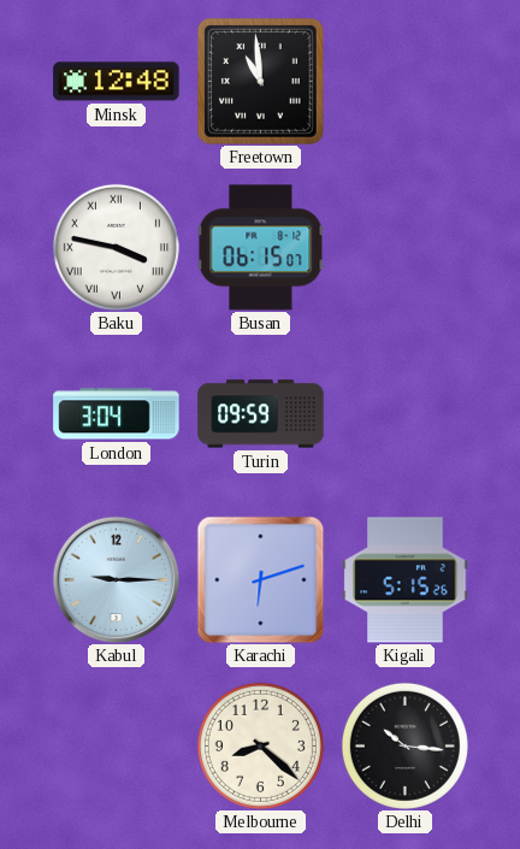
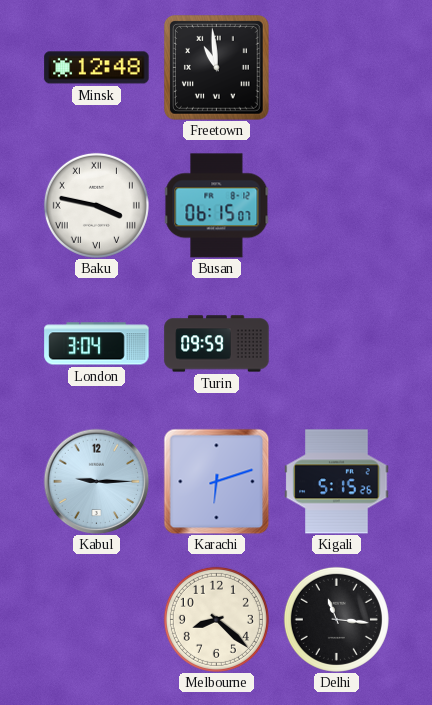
Delhi: 10:16 -> 11:16
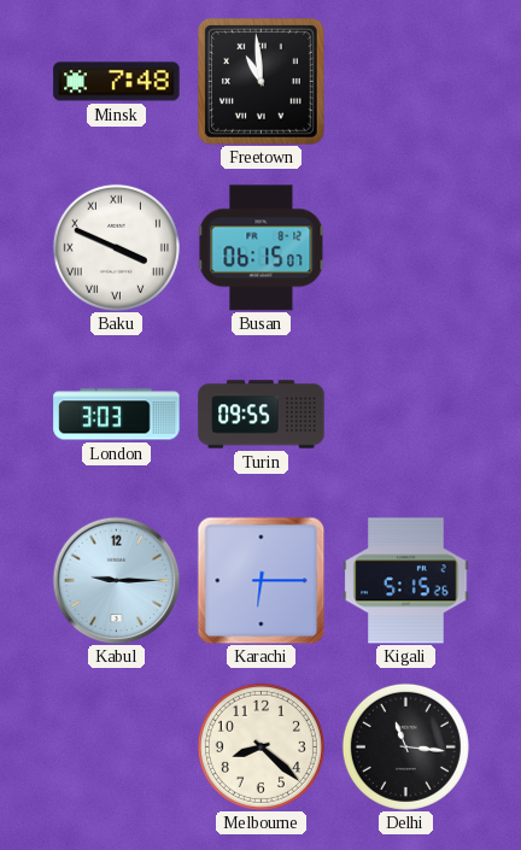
Minsk: 12:48 -> 7:48
Baku: 3:47 -> 3:49
London: 3:04 -> 3:03
Turin: 09:59 -> 09:55
Karachi: 6:12 -> 6:15
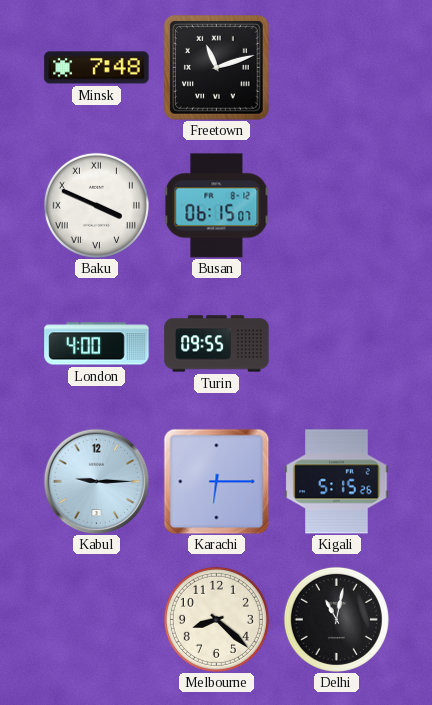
Freetown: 10:59 -> 11:12
London: 3:03 -> 4:00
Delhi: 11:16 -> 11:02
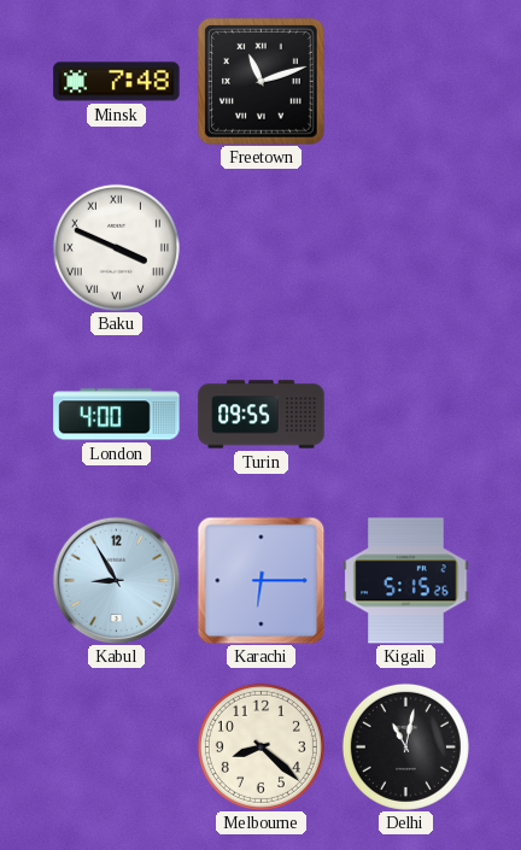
Busan: 06:15 -> none
Kabul: 9:15 -> 8:55
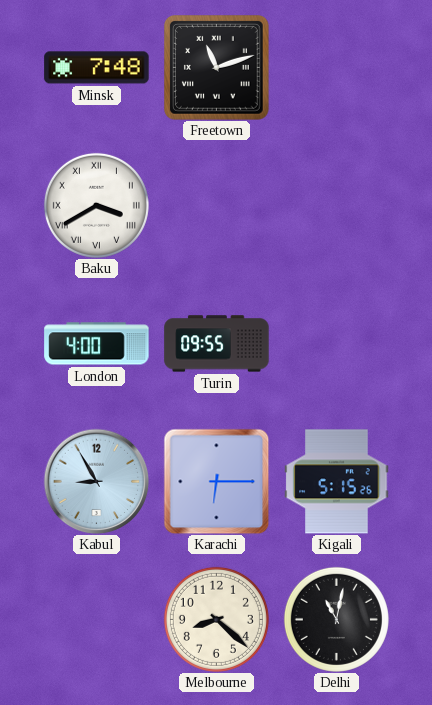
Baku: 3:49 -> 3:40
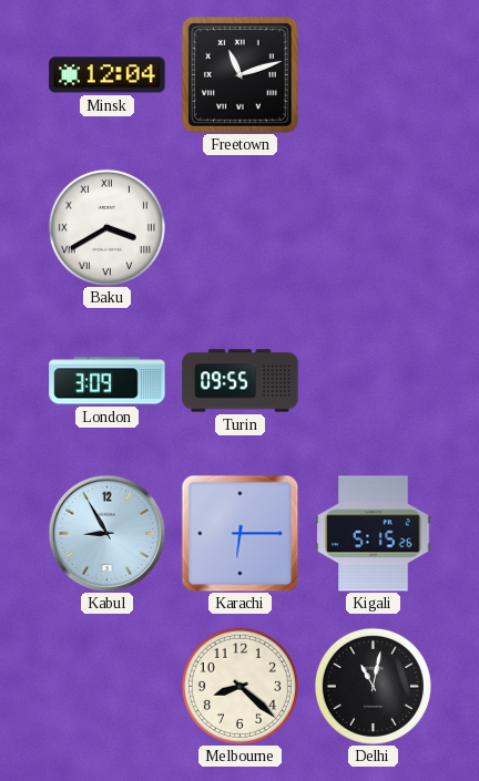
Minsk: 7:48 -> 12:04
London: 4:00 -> 3:09
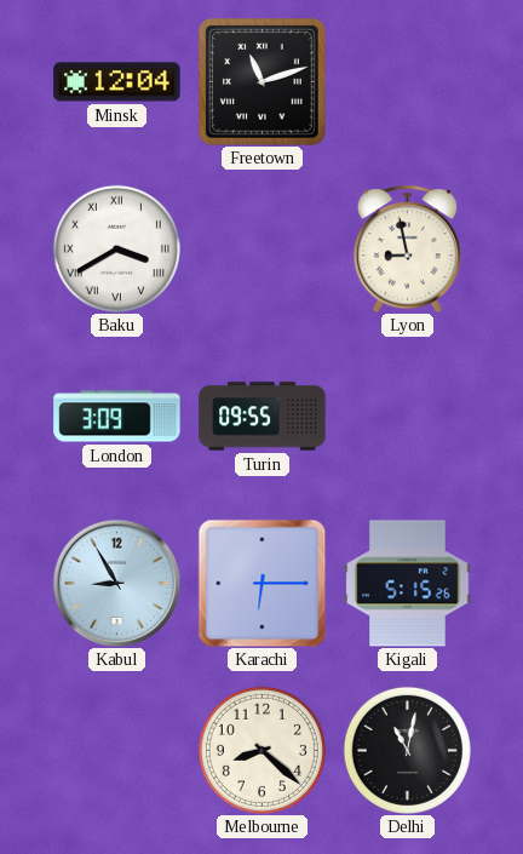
Lyon: none -> 8:58
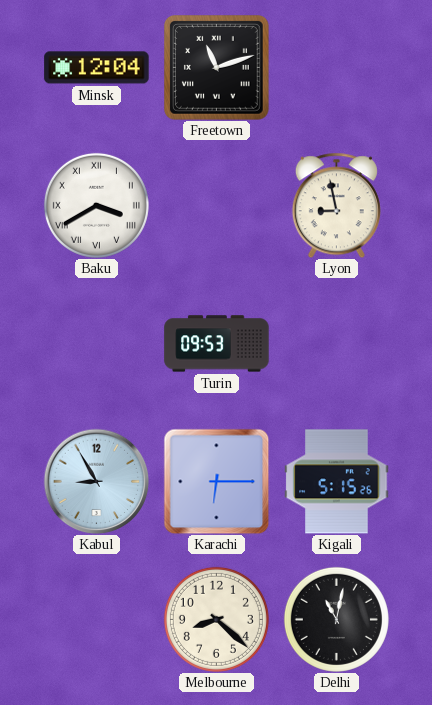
London: 3:09 -> none
Turin: 09:55 -> 09:53
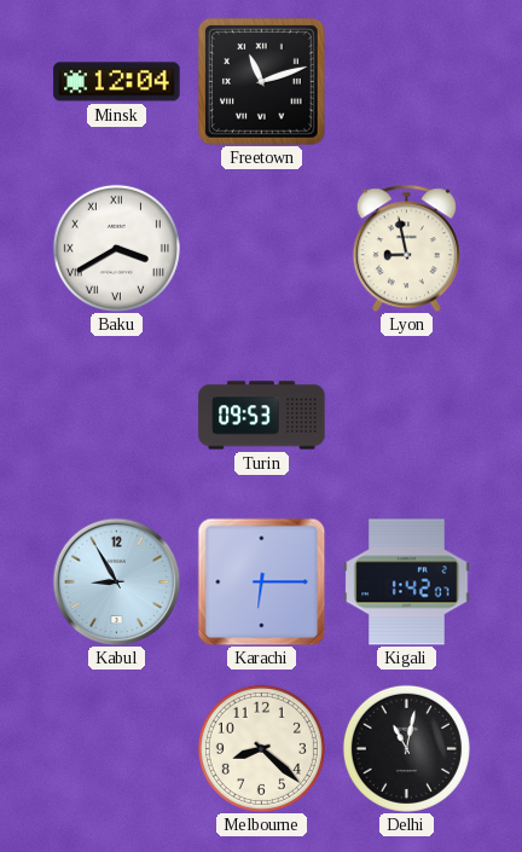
Kigali: 5:15 -> 1:42
